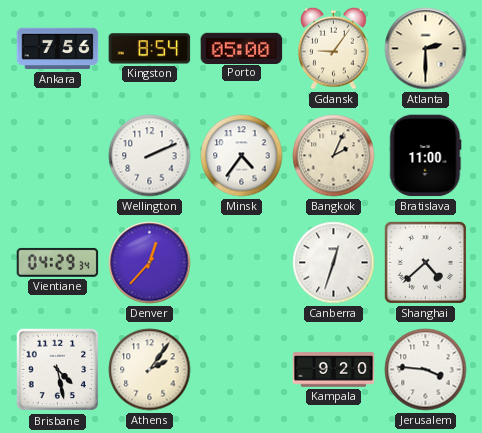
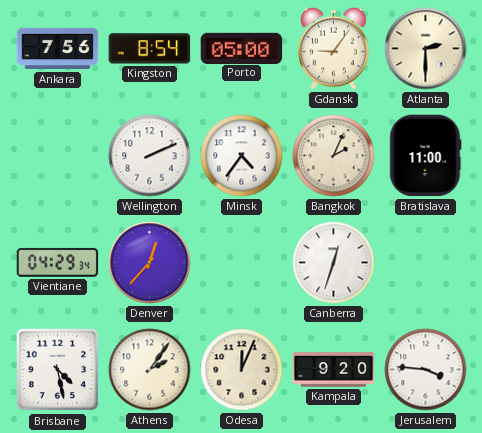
Shanghai: 4:38 -> none
Odesa: none -> 12:04
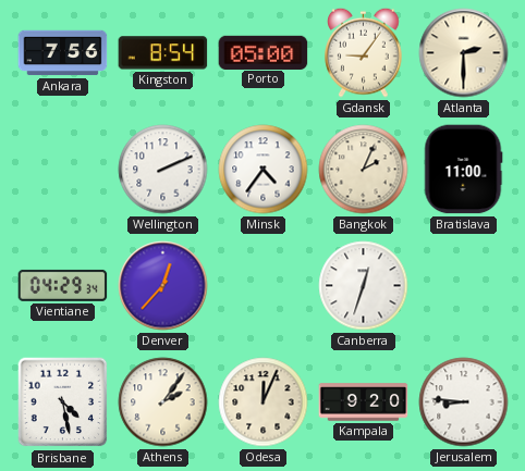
Jerusalem: 3:46 -> 8:46
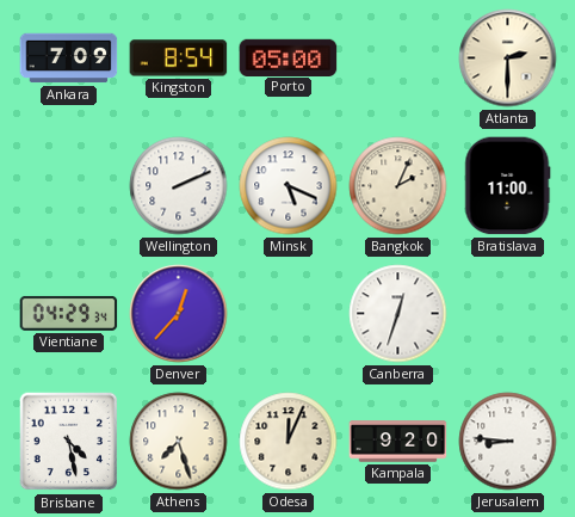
Ankara: 7:56 -> 7:09
Gdansk: 9:06 -> none
Minsk: 4:36 -> 5:19
Athens: 2:06 -> 7:27
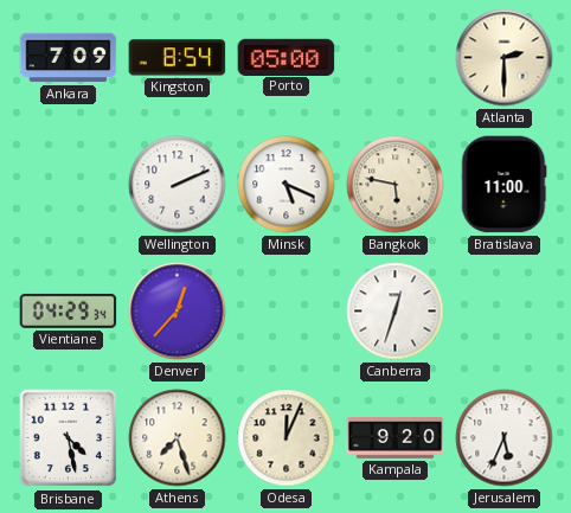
Bangkok: 2:04 -> 5:47
Jerusalem: 8:46 -> 5:34
